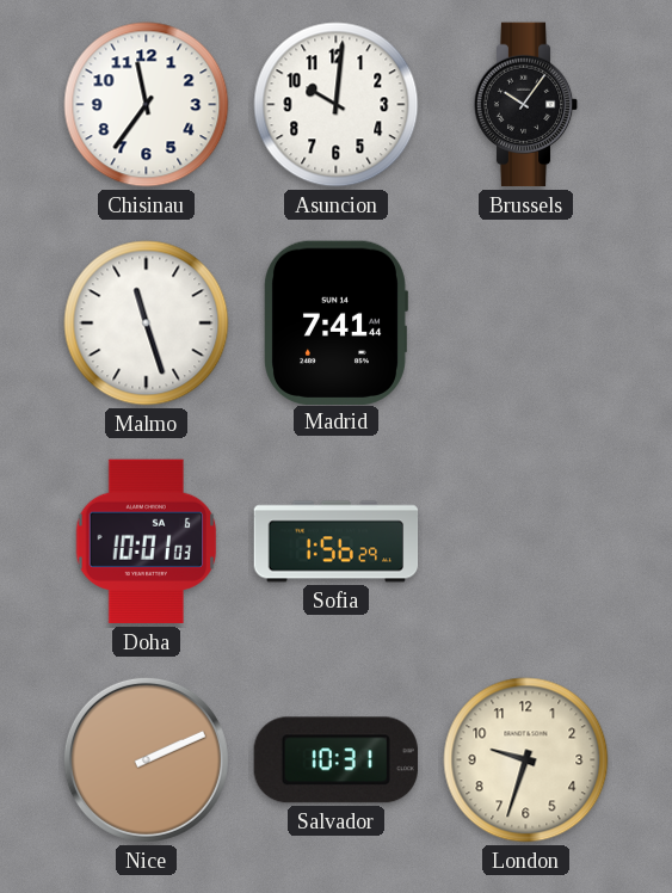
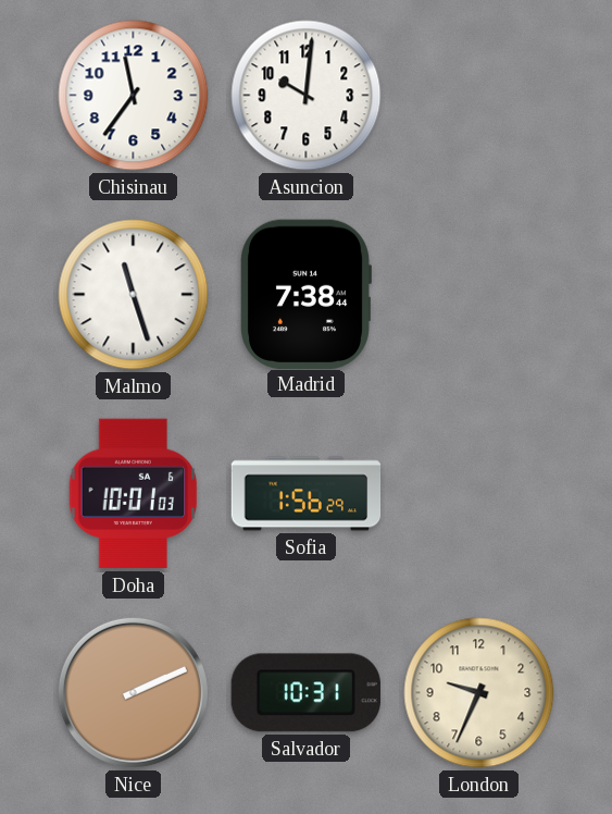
Brussels: 10:06 -> none
Madrid: 7:41 -> 7:38
London: 9:33 -> 9:34
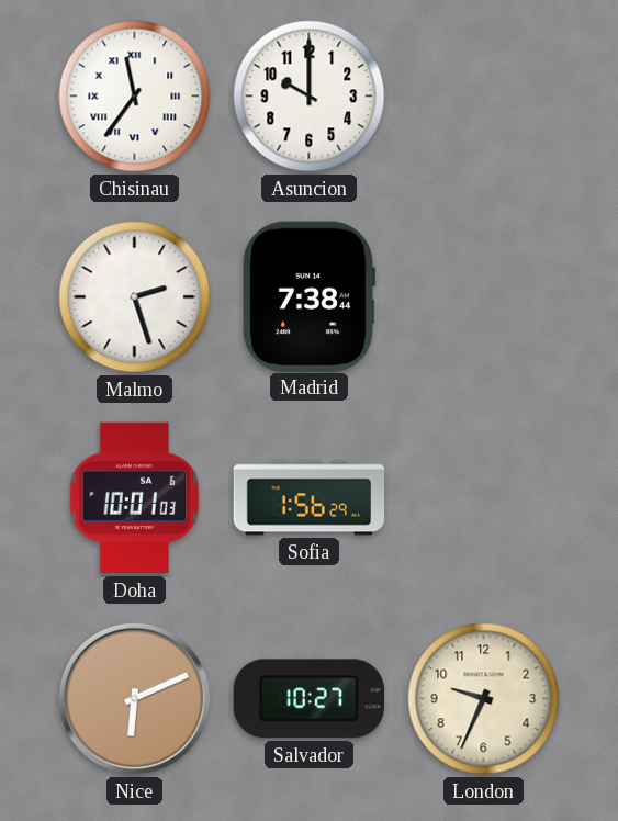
Chisinau numerals: Arabic -> Roman
Asuncion: 10:01 -> 10:00
Malmo: 11:27 -> 2:27
Nice: 2:11 -> 6:11
Salvador: 10:31 -> 10:27
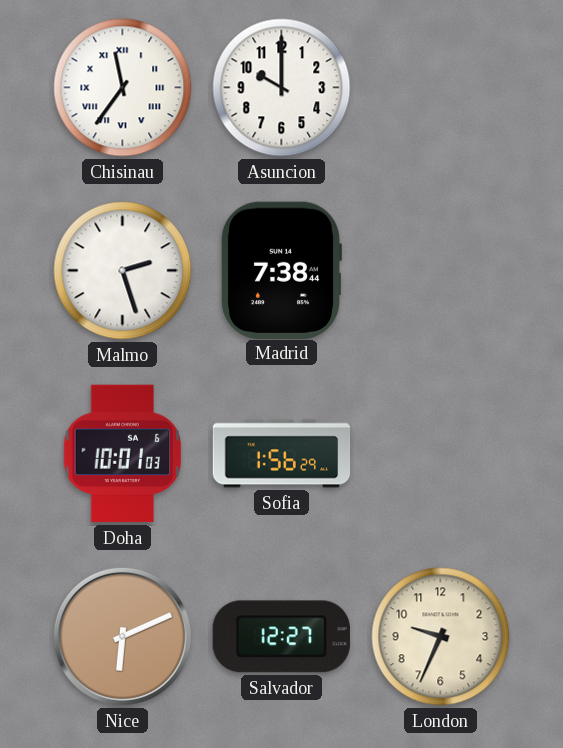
Salvador: 10:27 -> 12:27
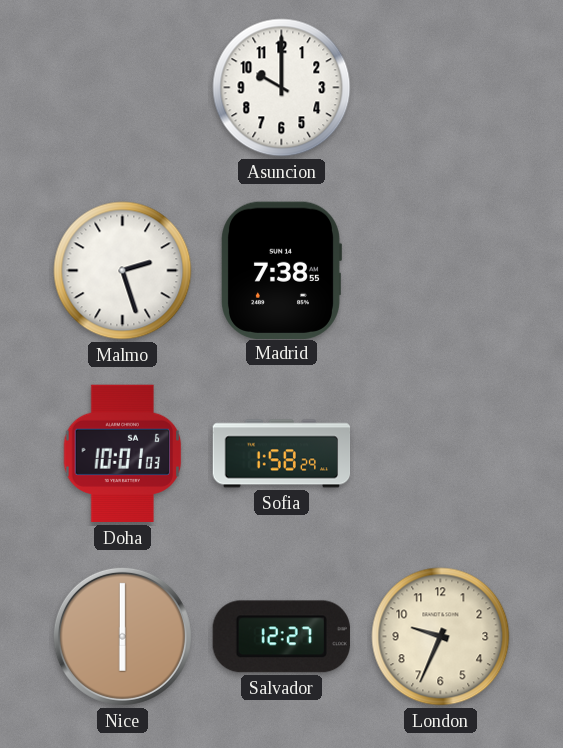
Chisinau: 11:36 -> none
Madrid: 7:38:44 -> 7:38:55
Sofia: 1:56 -> 1:58
Nice: 6:11 -> 6:00
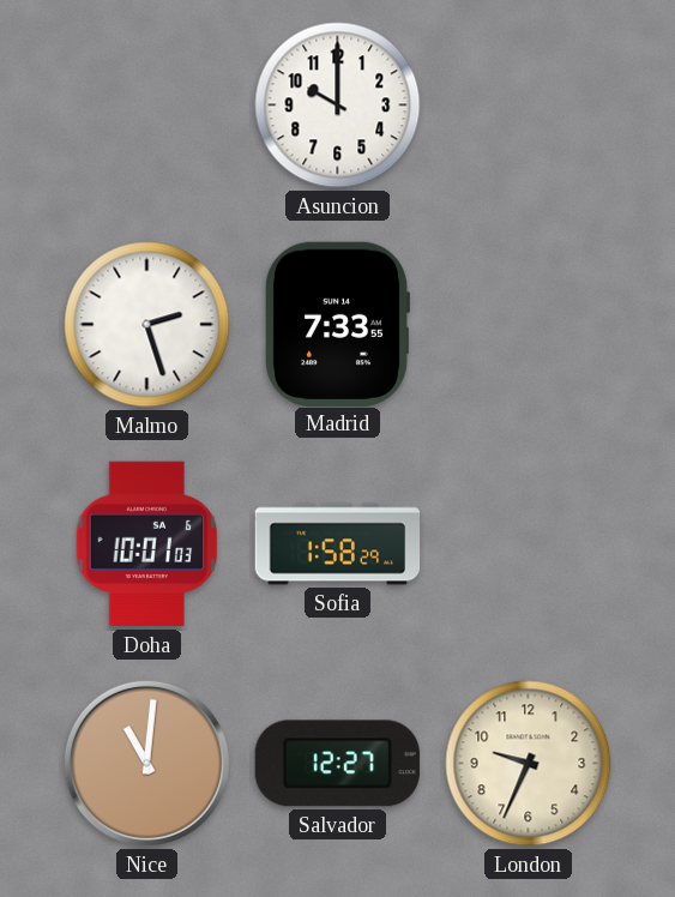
Madrid: 7:38 -> 7:33
Nice: 6:00 -> 11:01
